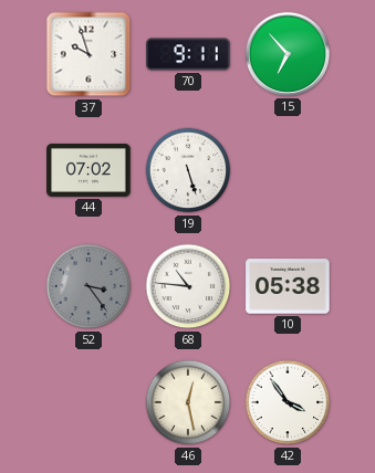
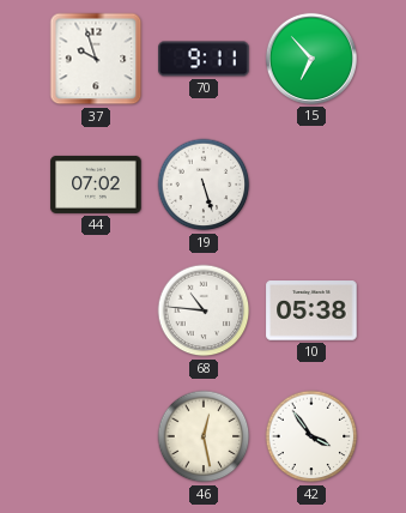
52: 3:24 -> none
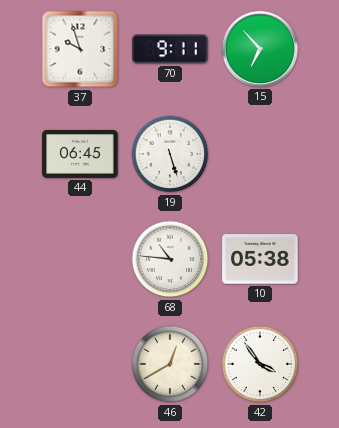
44: 07:02 -> 06:45
46: 12:28 -> 12:40
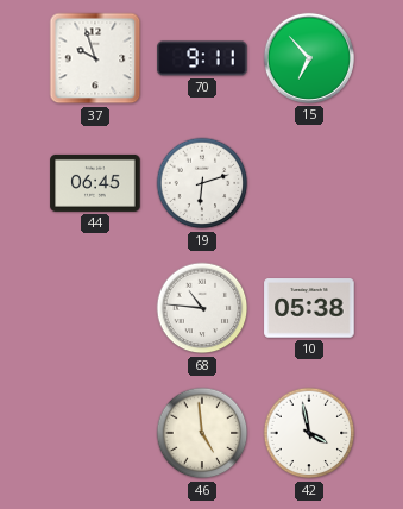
19: 5:27 -> 6:12
46: 12:40 -> 4:59
42: 3:54 -> 3:58
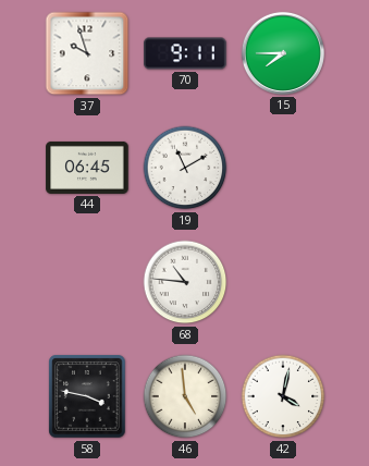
15: 6:53 -> 7:45
19: 6:12 -> 11:10
10: 05:38 -> none
58: none -> 3:47
42: 3:58 -> 4:02
